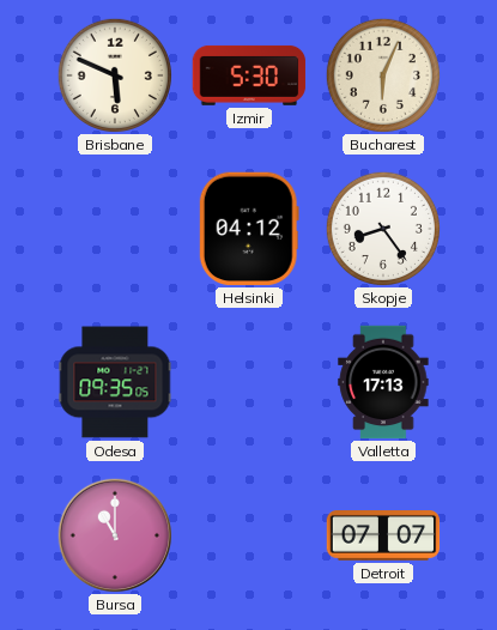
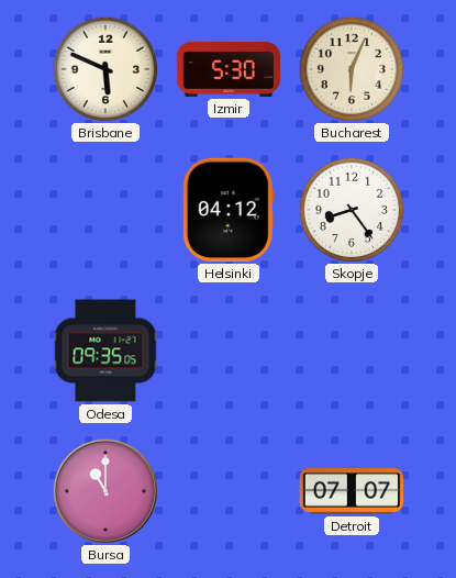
Valletta: 17:13 -> none
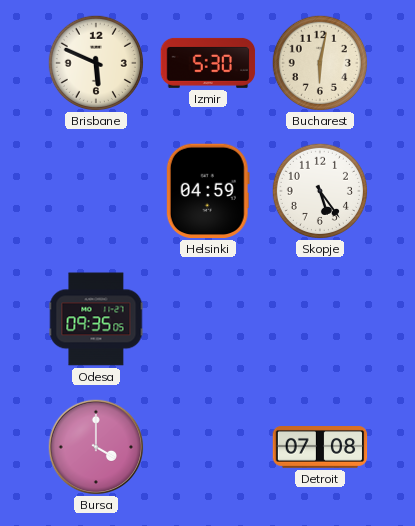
Bucharest: 6:04 -> 6:02
Helsinki: 04:12 -> 04:59
Skopje: 8:24 -> 5:24
Bursa: 11:00 -> 4:00
Detroit: 07:07 -> 07:08
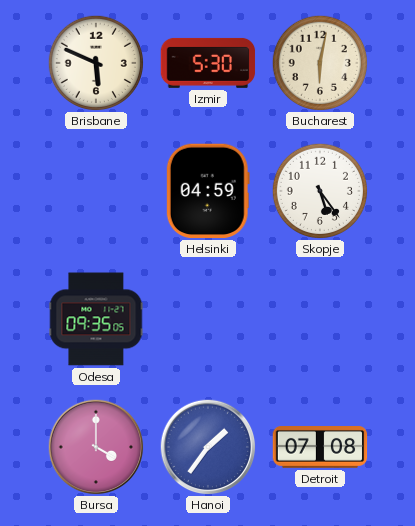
Hanoi: none -> 1:36
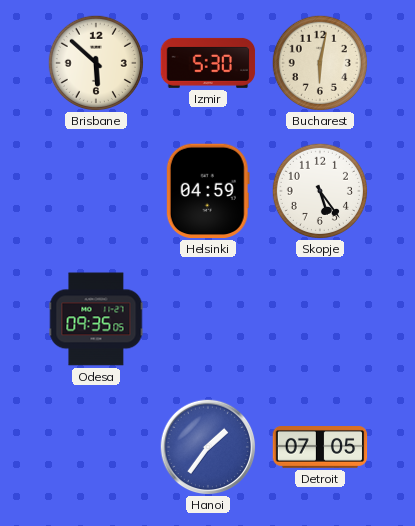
Brisbane: 5:49 -> 5:52
Bursa: 4:00 -> none
Detroit: 07:08 -> 07:05
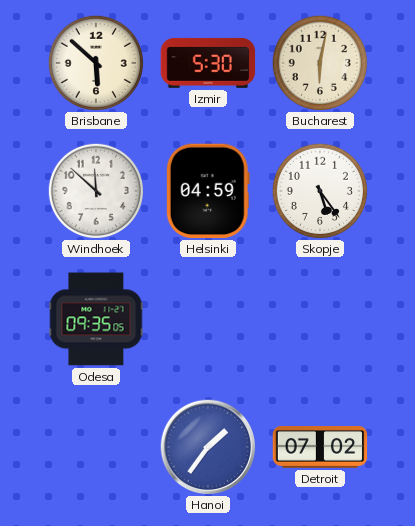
Windhoek: none -> 11:52
Detroit: 07:05 -> 07:02
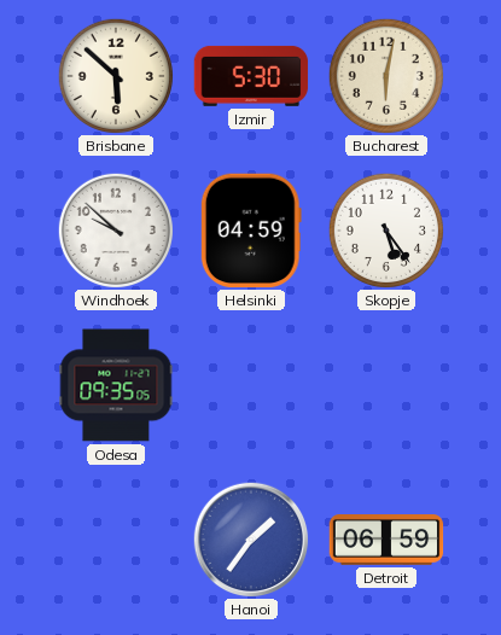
Windhoek: 11:52 -> 9:52
Detroit: 07:02 -> 06:59
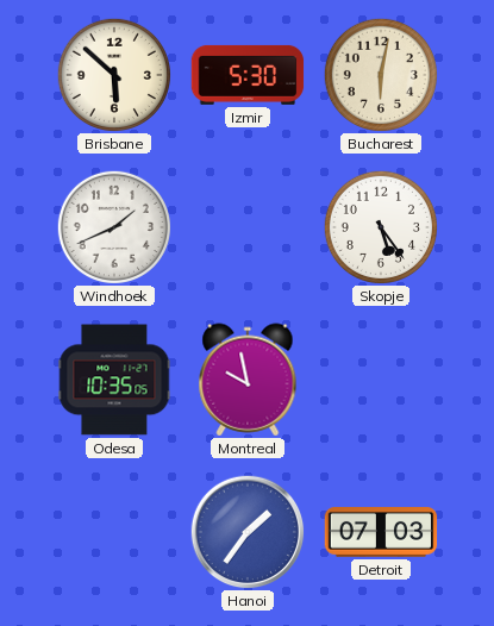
Windhoek: 9:52 -> 1:41
Helsinki: 04:59 -> none
Odesa: 09:35 -> 10:35
Montreal: none -> 9:58
Detroit: 06:59 -> 07:03
